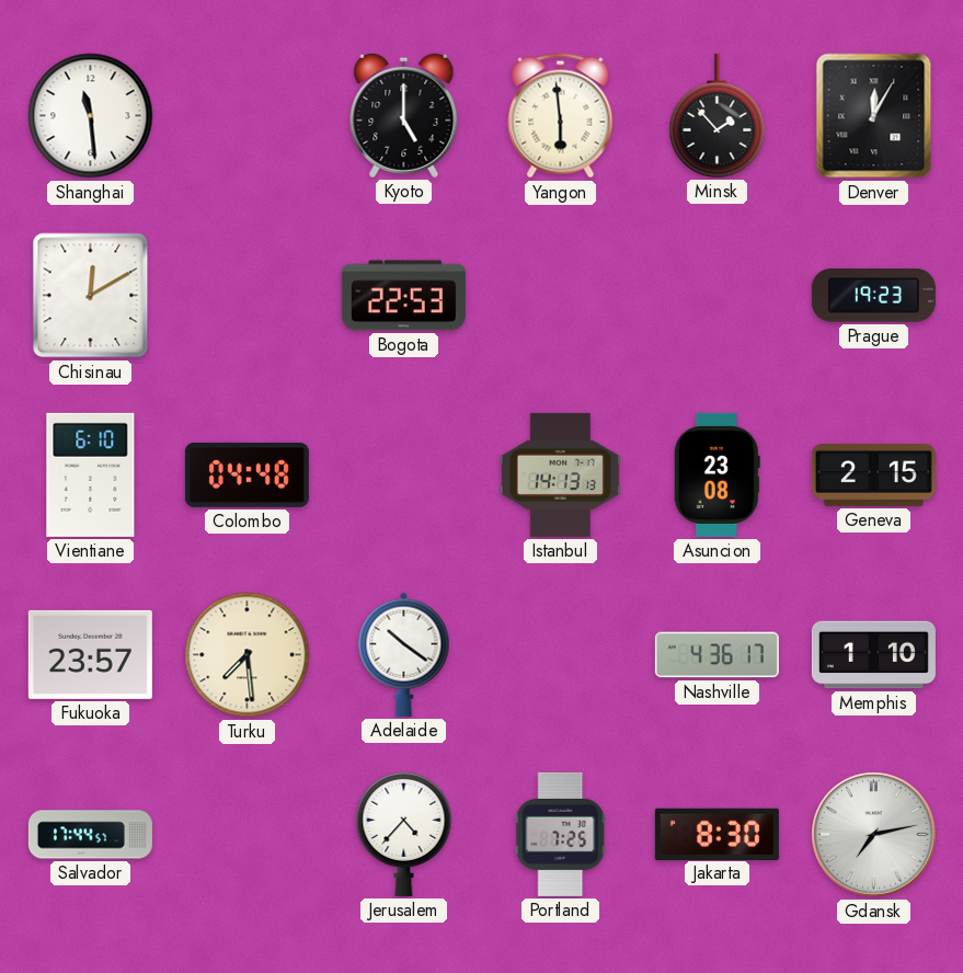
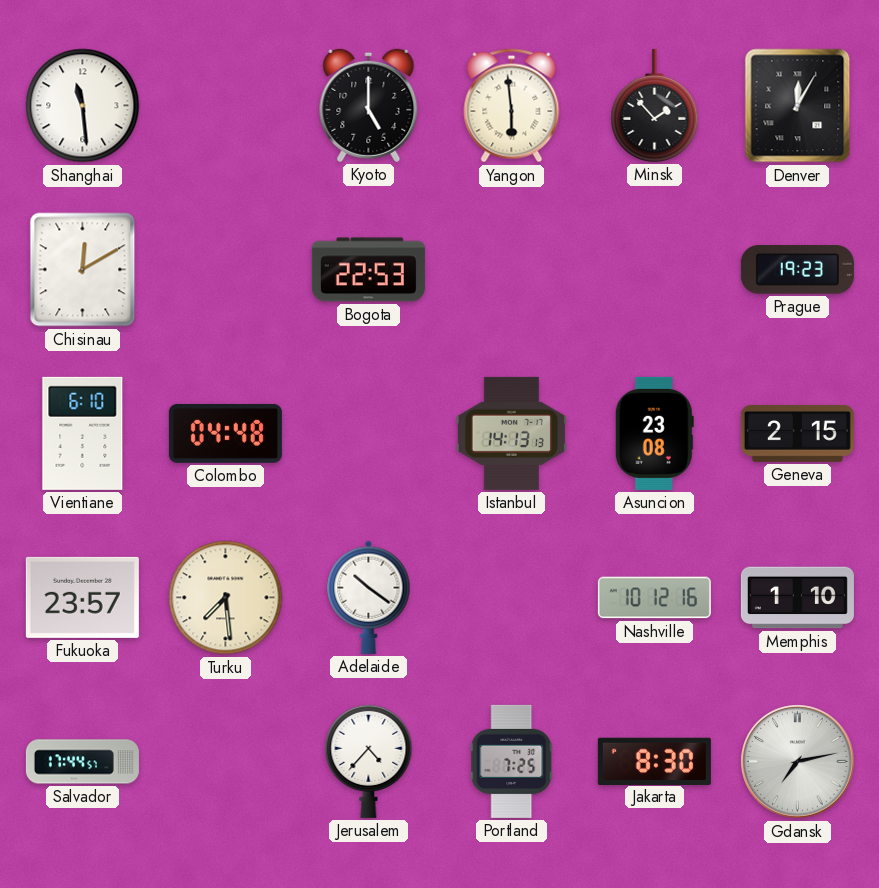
Nashville: 4:36 -> 10:12
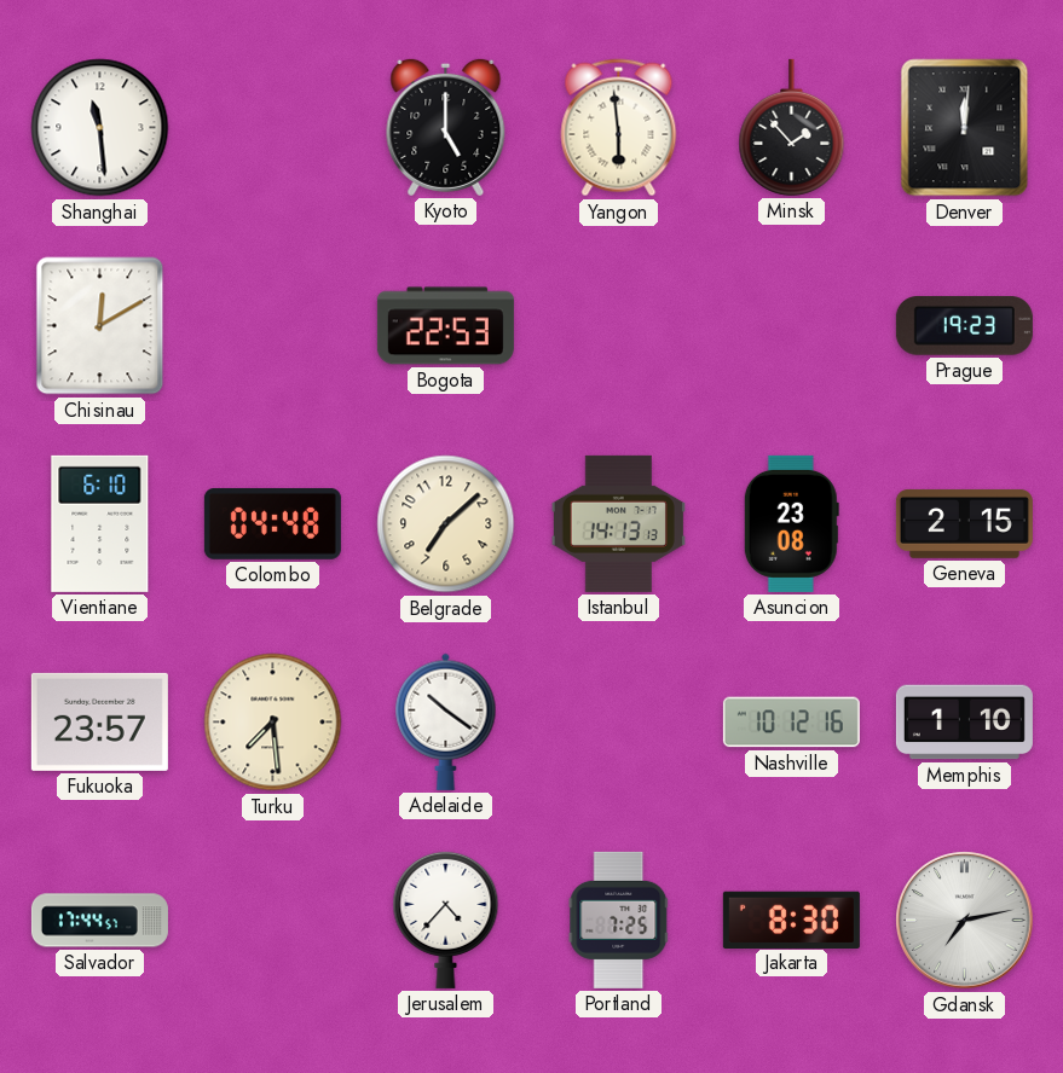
Denver: 12:05 -> 12:01
Belgrade: none -> 7:08
